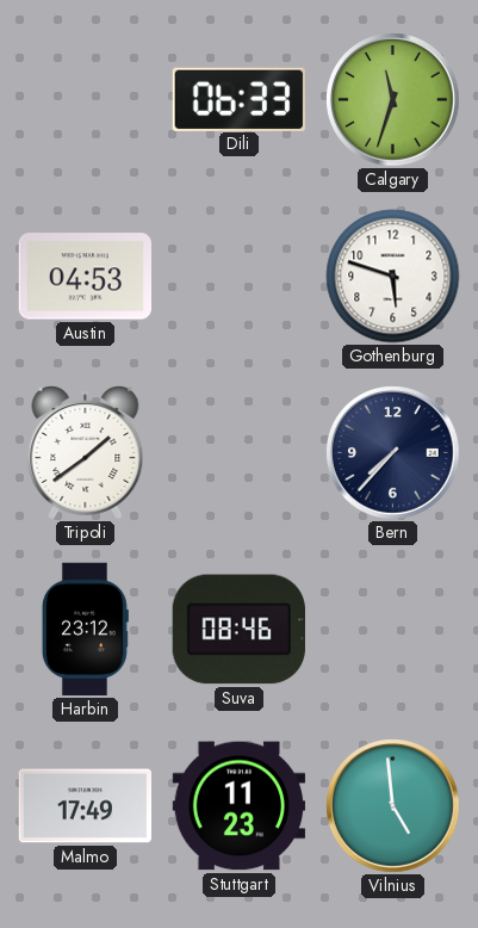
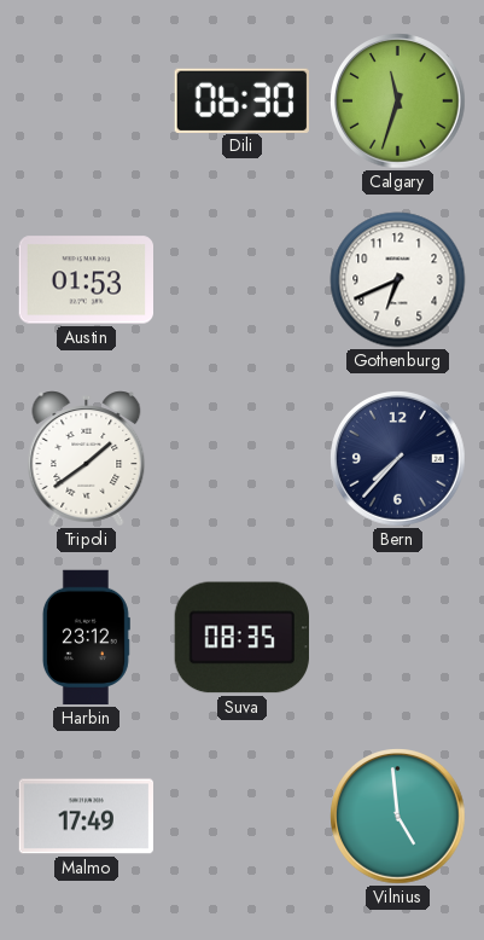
Dili: 06:33 -> 06:30
Austin: 04:53 -> 01:53
Gothenburg: 5:48 -> 6:41
Suva: 08:46 -> 08:35
Stuttgart: 11:23 -> none
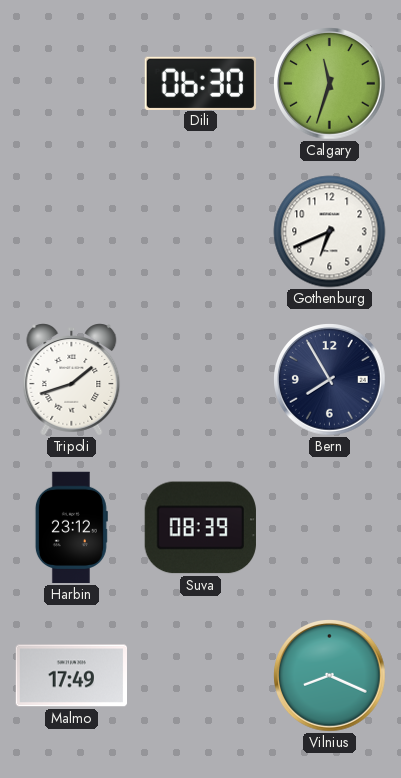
Austin: 01:53 -> none
Tripoli: 1:39 -> 1:42
Bern: 7:37 -> 7:55
Suva: 08:35 -> 08:39
Vilnius: 4:59 -> 8:19
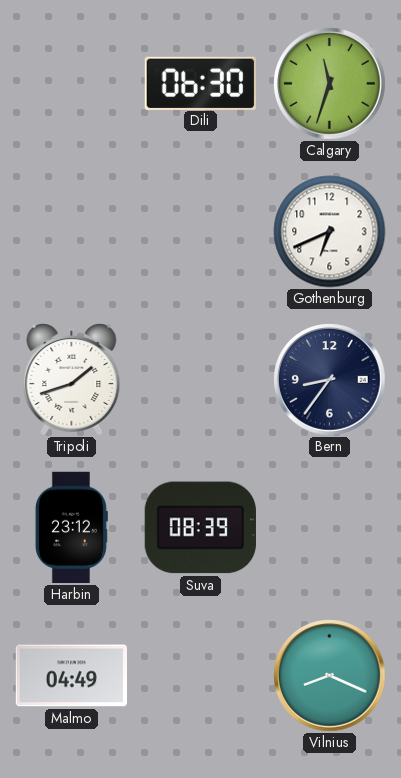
Bern: 7:55 -> 8:36
Malmo: 17:49 -> 04:49
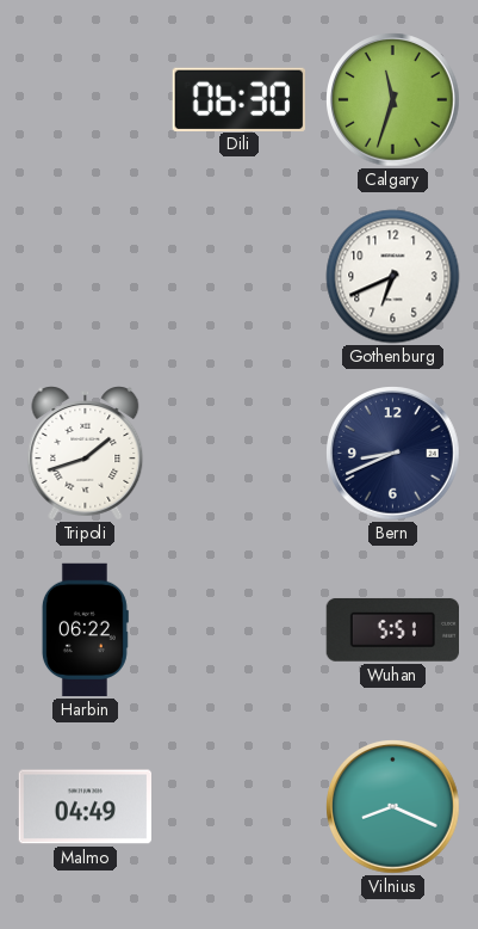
Bern: 8:36 -> 8:41
Harbin: 23:12 -> 06:22
Suva: 08:39 -> none
Wuhan: none -> 5:51
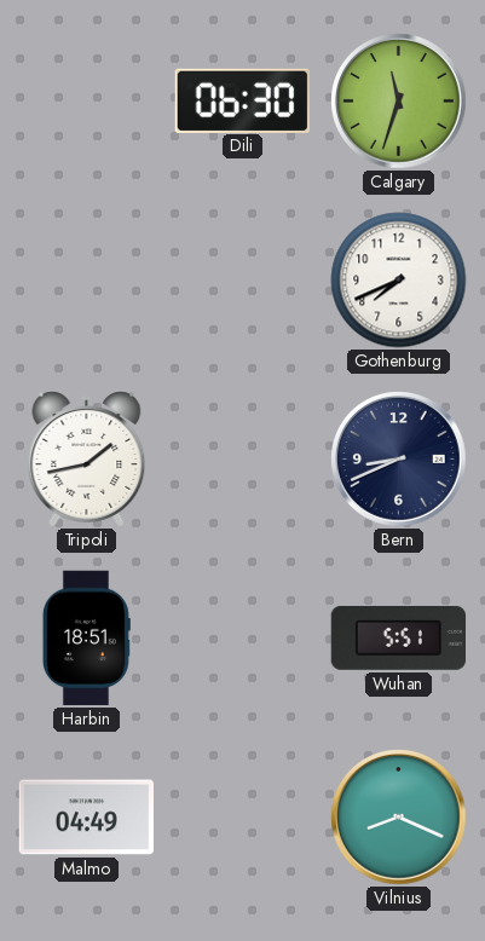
Gothenburg: 6:41 -> 7:41
Tripoli: 1:42 -> 1:43
Harbin: 06:22 -> 18:51
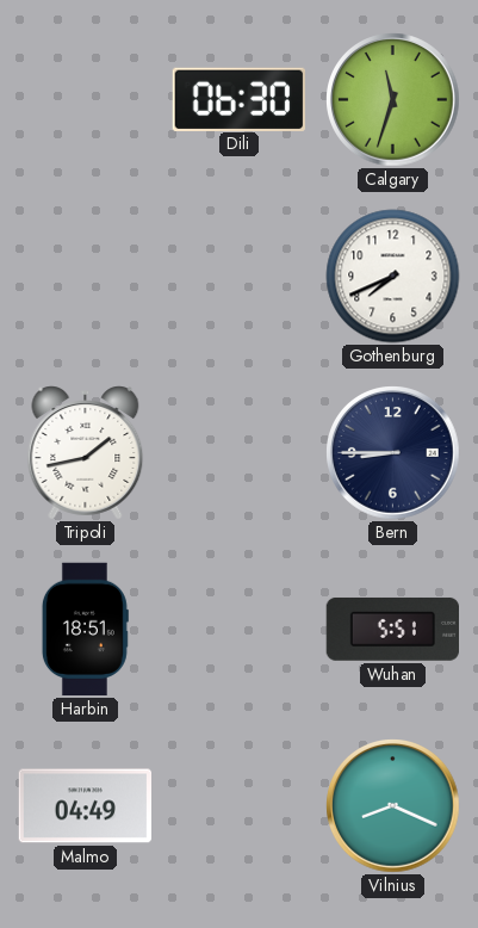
Bern: 8:41 -> 8:45
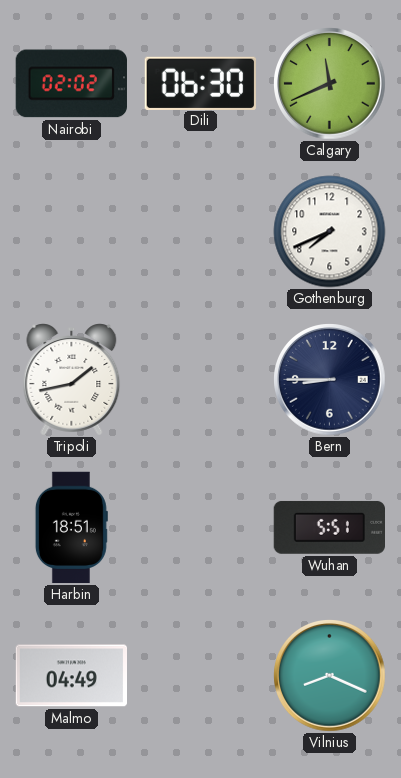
Nairobi: none -> 02:02
Calgary: 11:33 -> 11:41
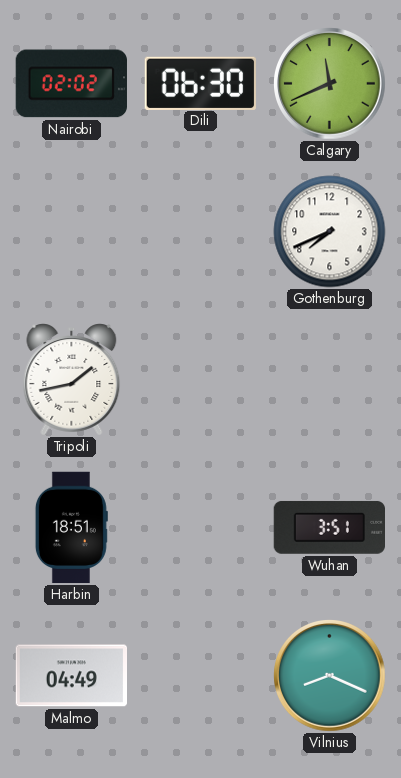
Bern: 8:45 -> none
Wuhan: 5:51 -> 3:51
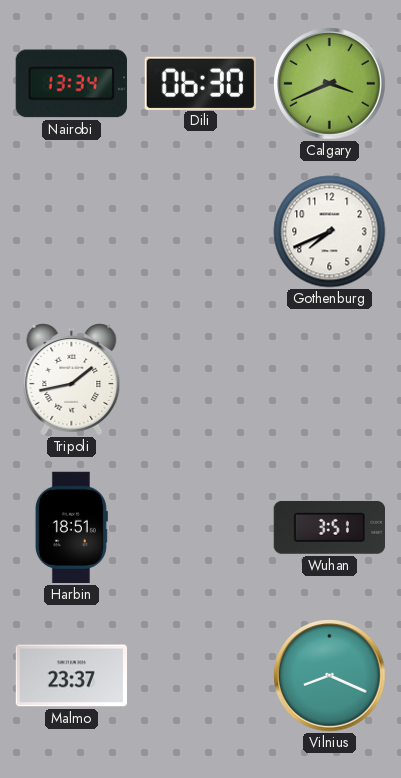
Nairobi: 02:02 -> 13:34
Calgary: 11:41 -> 3:41
Malmo: 04:49 -> 23:37
